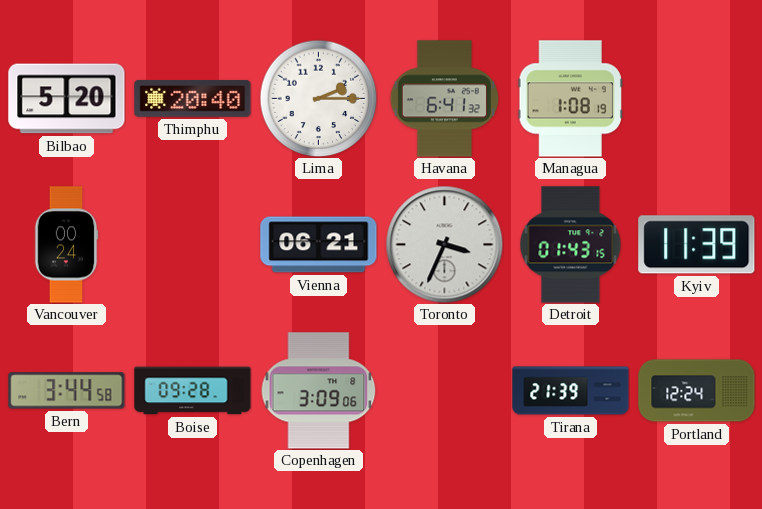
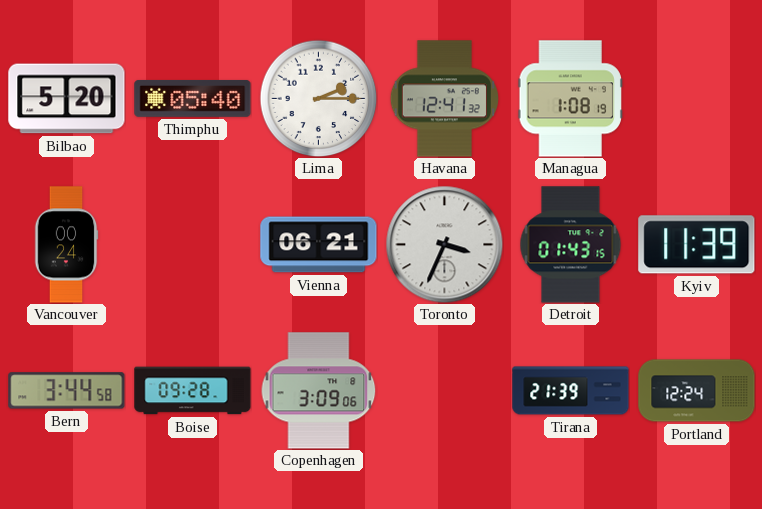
Thimphu: 20:40 -> 05:40
Havana: 6:41 -> 12:41
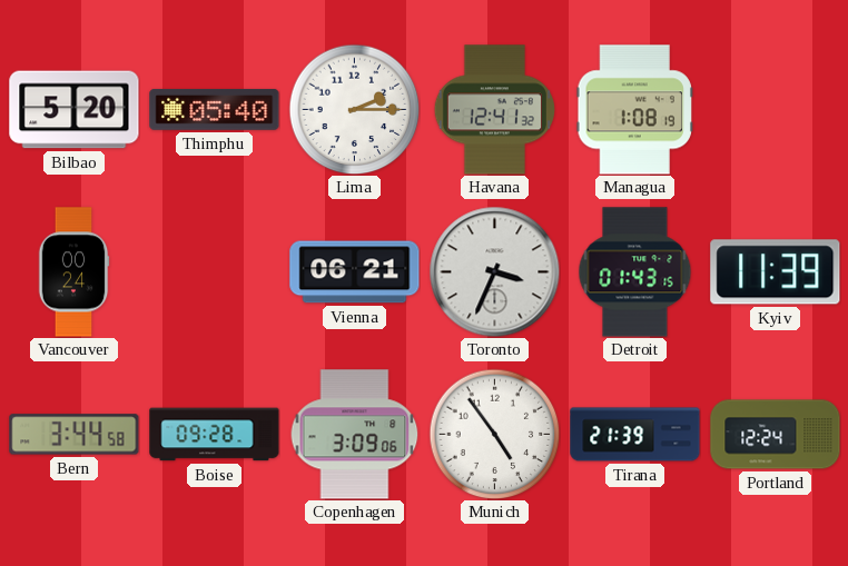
Munich: none -> 4:54
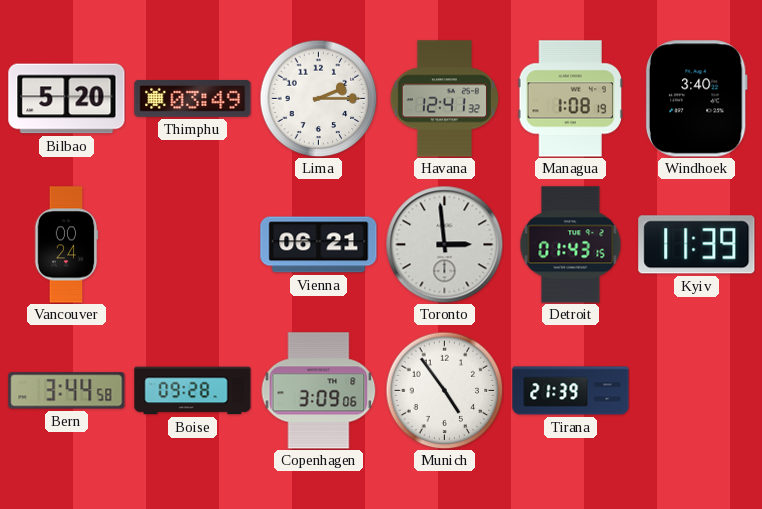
Thimphu: 05:40 -> 03:49
Windhoek: none -> 3:40
Toronto: 3:34 -> 2:59
Portland: 12:24 -> none
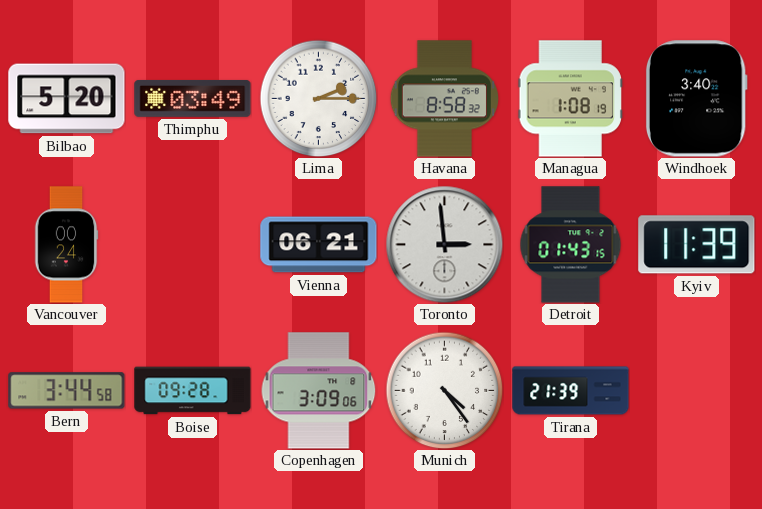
Havana: 12:41 -> 8:58
Munich: 4:54 -> 4:24
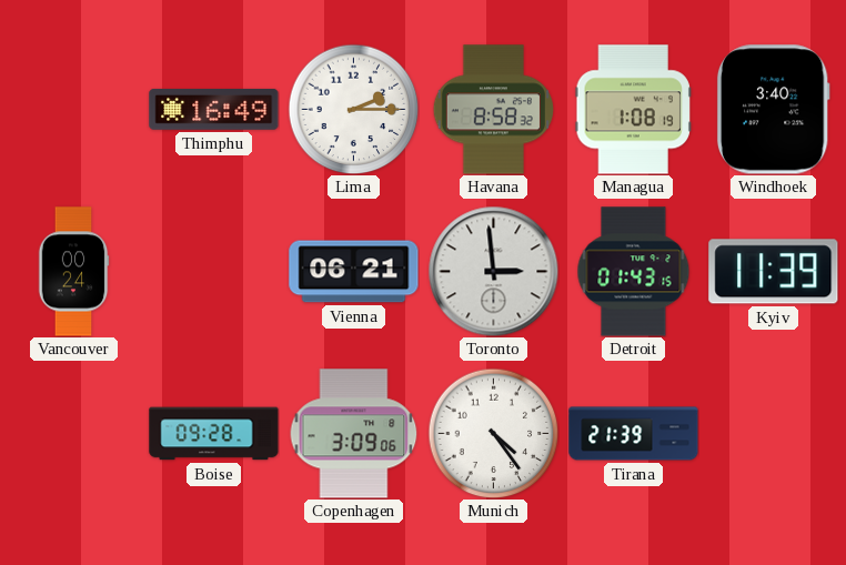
Bilbao: 5:20 -> none
Thimphu: 03:49 -> 16:49
Bern: 3:44 -> none
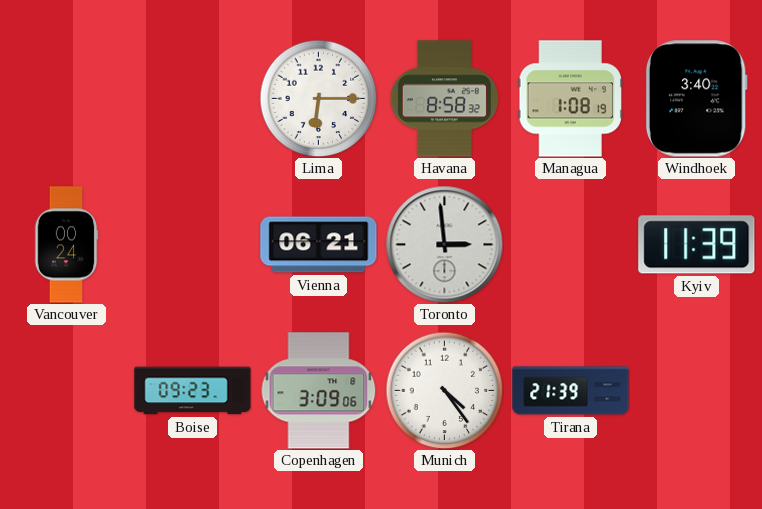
Thimphu: 16:49 -> none
Lima: 2:15 -> 6:15
Detroit: 01:43 -> none
Boise: 09:28 -> 09:23
